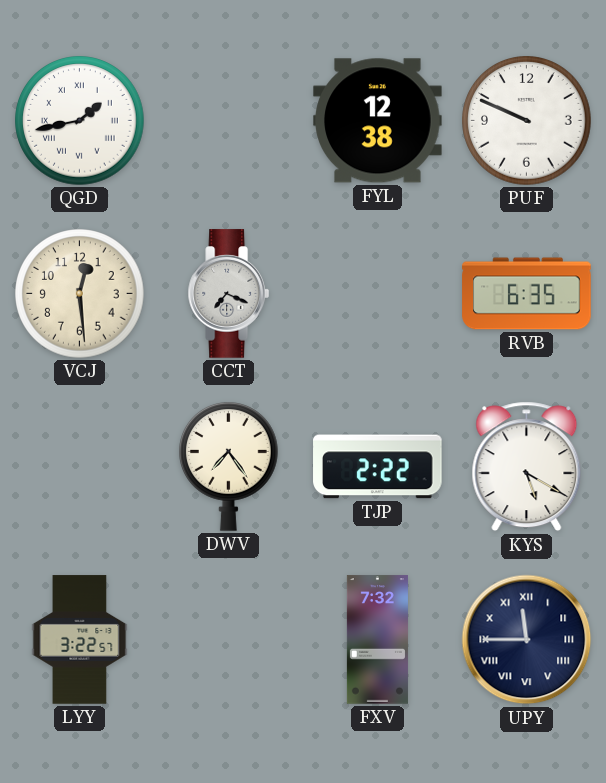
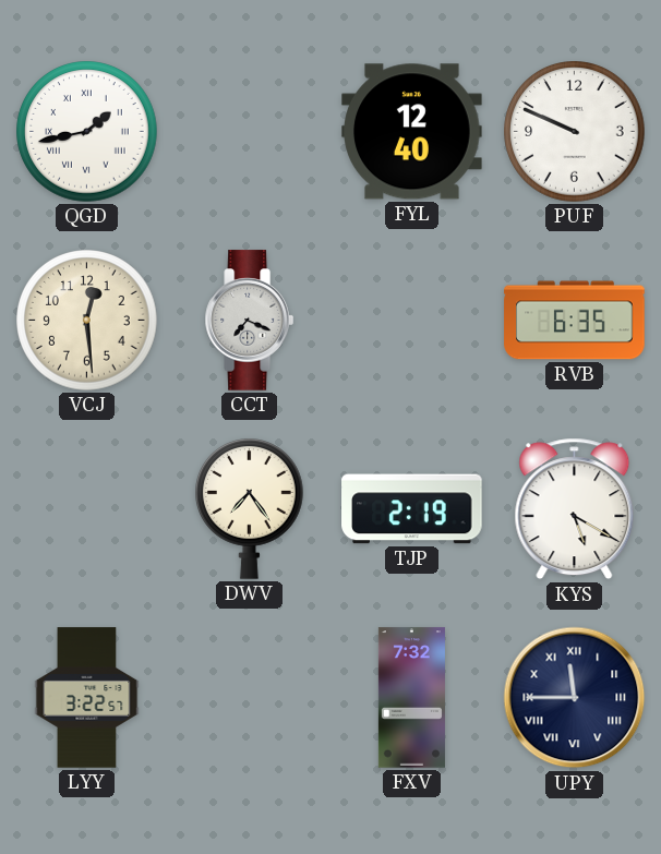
FYL: 12:38 -> 12:40
TJP: 2:22 -> 2:19
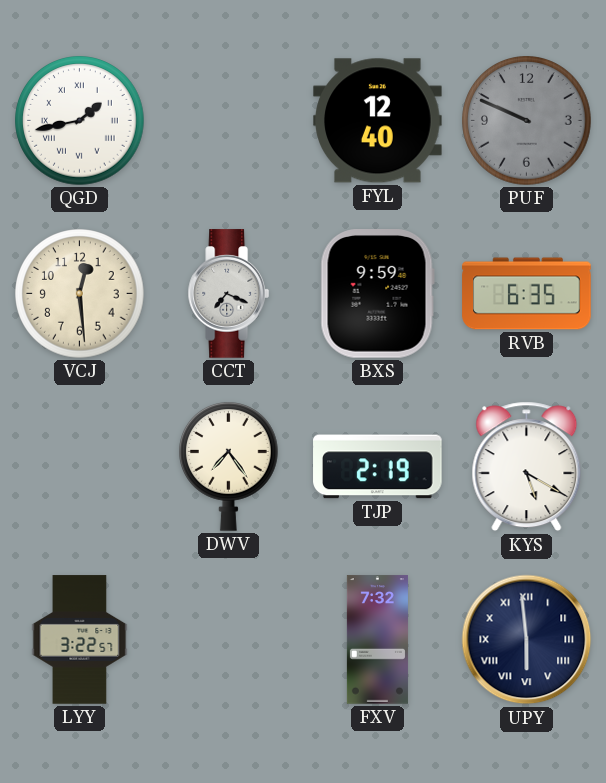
PUF dial: white -> grey
BXS: none -> 9:59
UPY: 11:45 -> 5:59
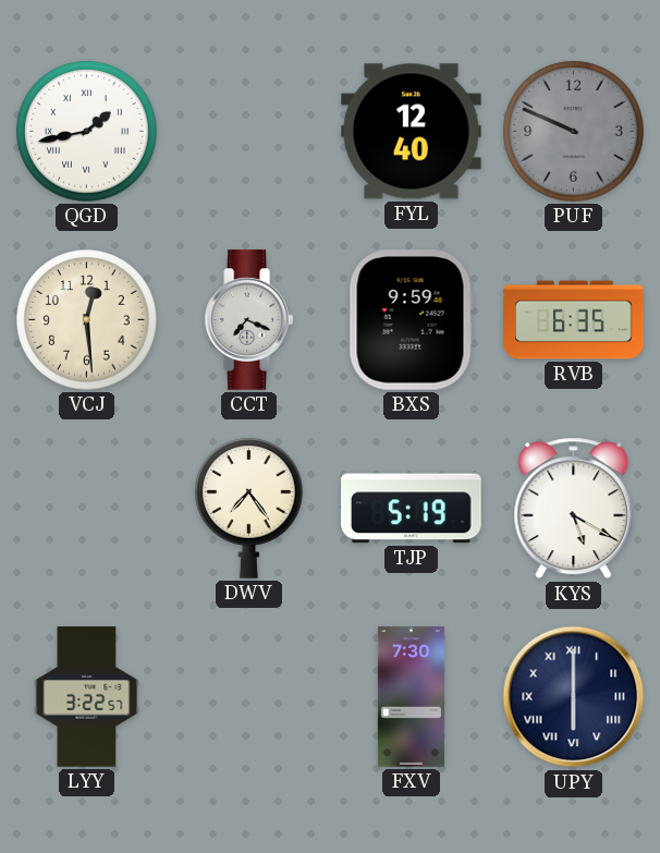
TJP: 2:19 -> 5:19
FXV: 7:32 -> 7:30
UPY: 5:59 -> 6:00
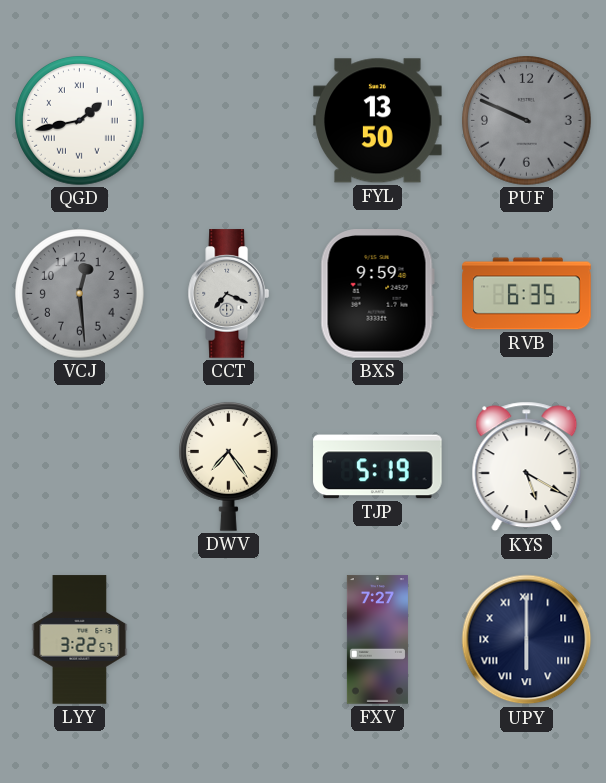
FYL: 12:40 -> 13:50
VCJ dial: cream -> grey
FXV: 7:30 -> 7:27
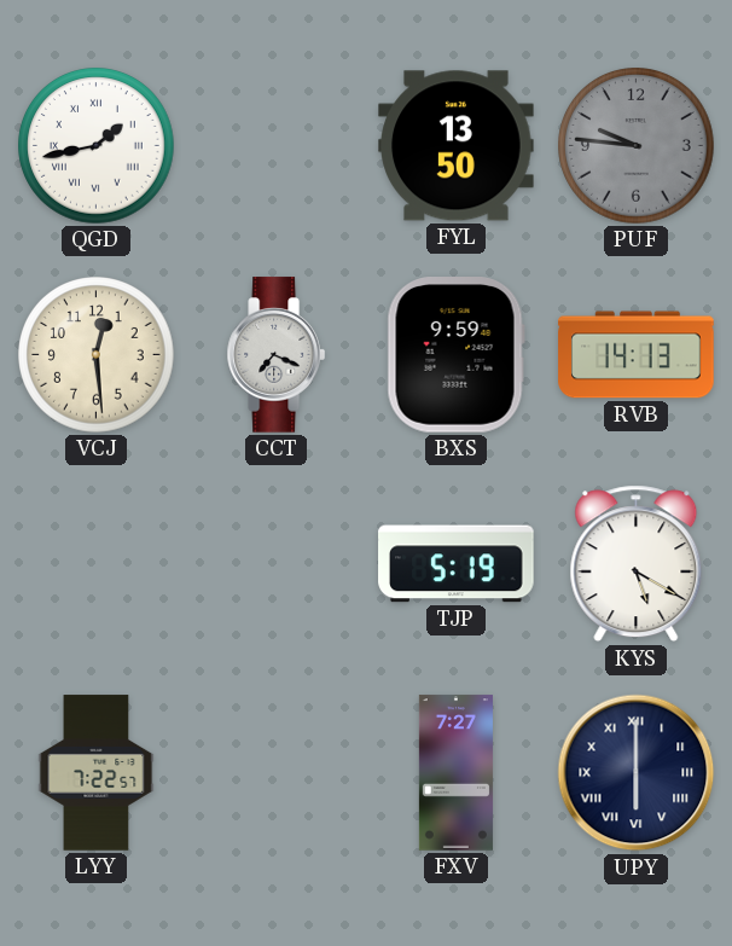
PUF: 9:49 -> 9:46
VCJ dial: grey -> cream
RVB: 6:35 -> 14:13
DWV: 7:24 -> none
LYY: 3:22 -> 7:22
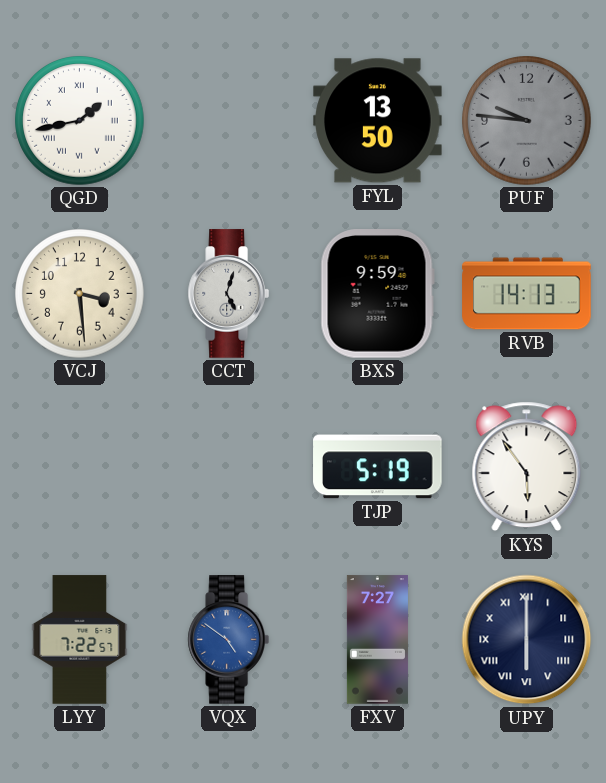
VCJ: 12:29 -> 3:29
CCT: 7:19 -> 5:03
KYS: 5:20 -> 5:54
VQX: none -> 4:51
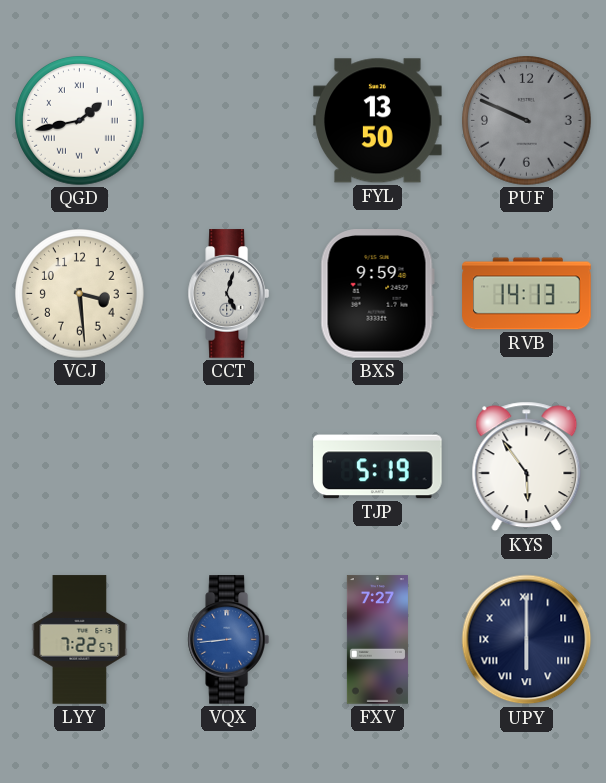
PUF: 9:46 -> 9:49
VQX: 4:51 -> 8:44
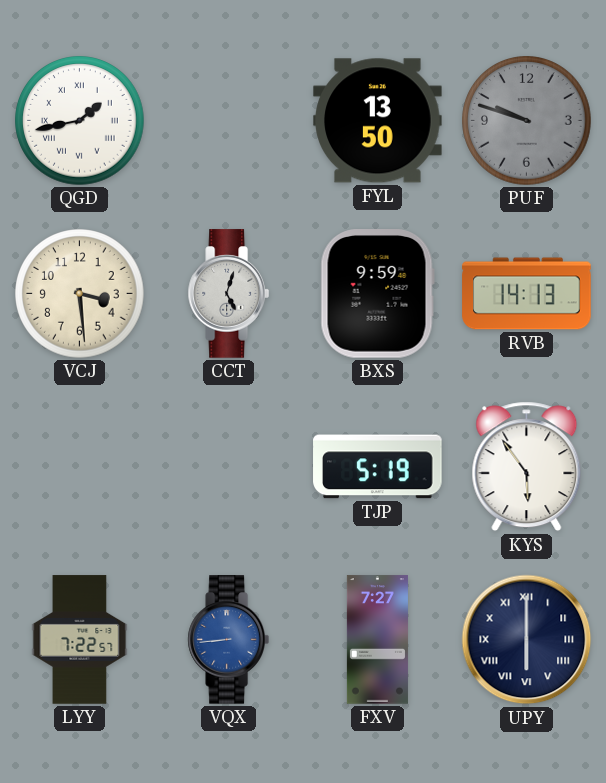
PUF: 9:49 -> 9:48
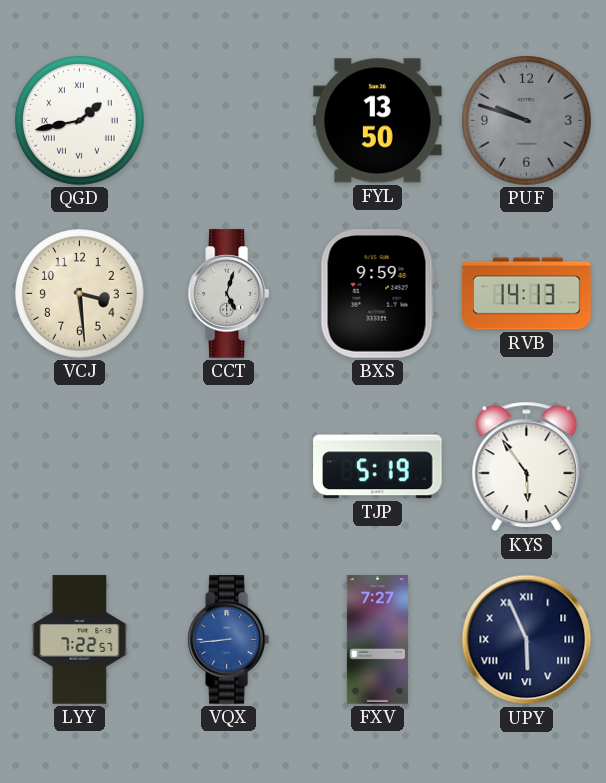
UPY: 6:00 -> 5:56
